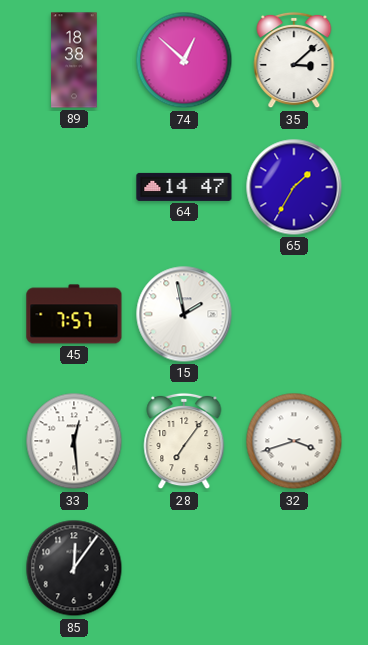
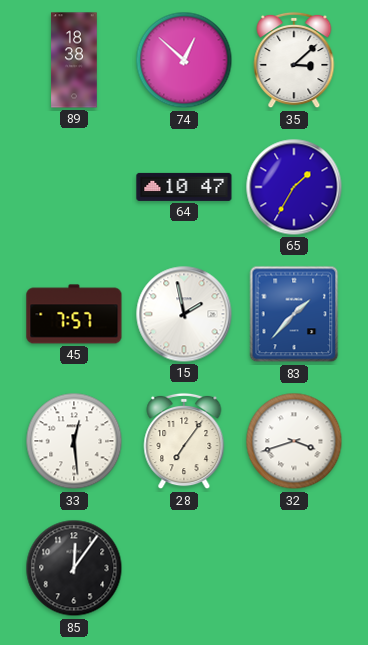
64: 14:47 -> 10:47
83: none -> 1:37
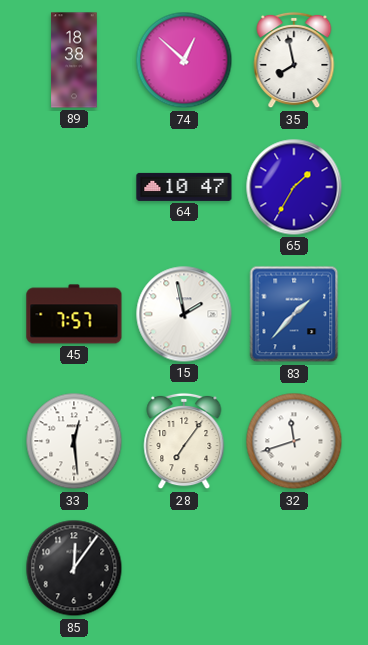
35: 3:08 -> 7:58
32: 3:42 -> 11:42
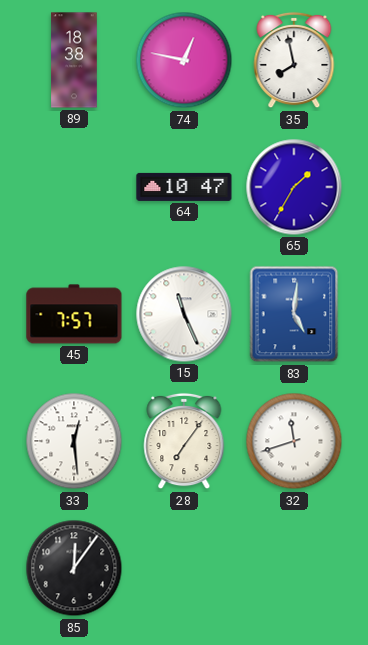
74: 12:52 -> 12:47
15: 1:58 -> 11:26
83: 1:37 -> 5:01
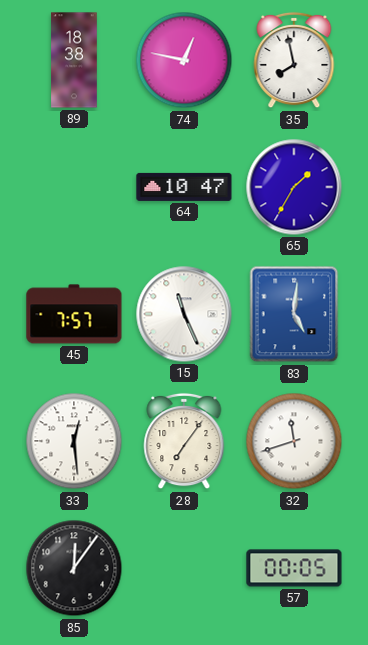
57: none -> 00:05
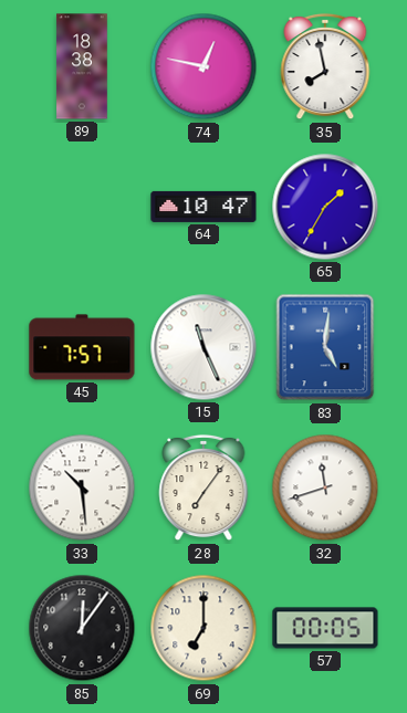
33: 12:29 -> 10:29
69: none -> 7:00
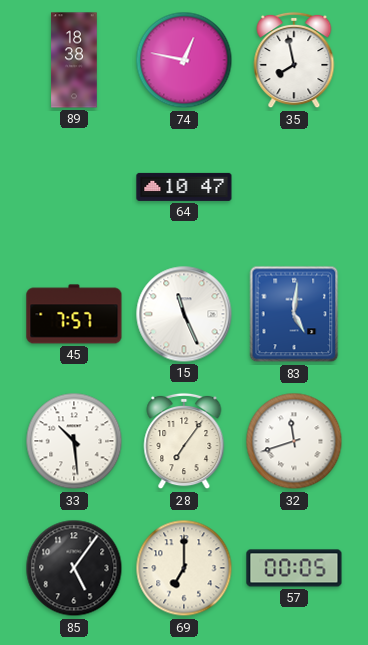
65: 1:35 -> none
85: 12:06 -> 5:06
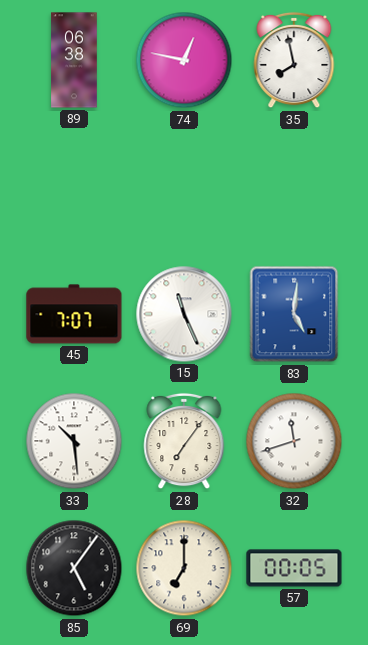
89: 18:38 -> 06:38
64: 10:47 -> none
45: 7:57 -> 7:07
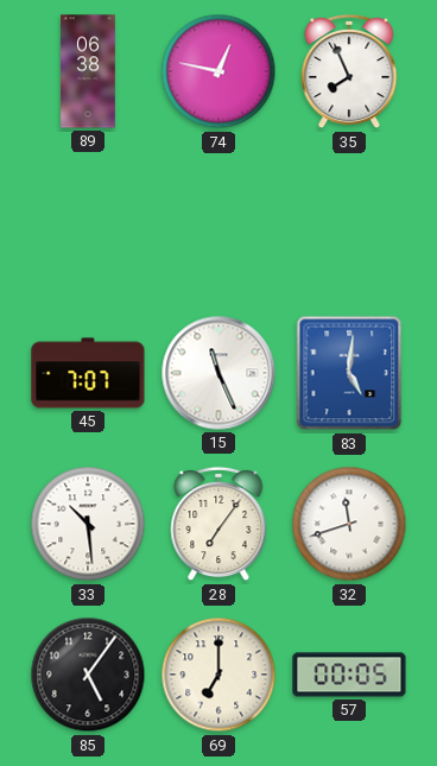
35: 7:58 -> 7:56
